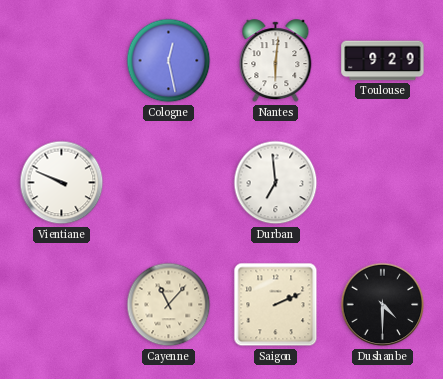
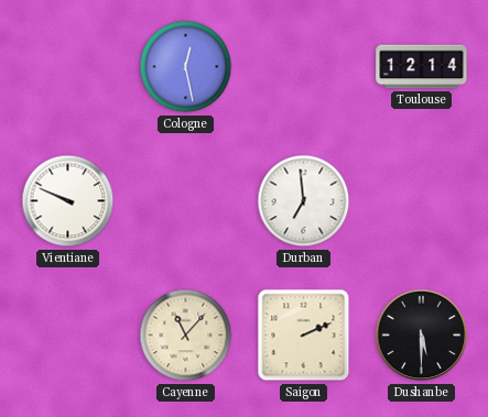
Nantes: 6:01 -> none
Toulouse: 9:29 -> 12:14
Dushanbe: 4:30 -> 5:30
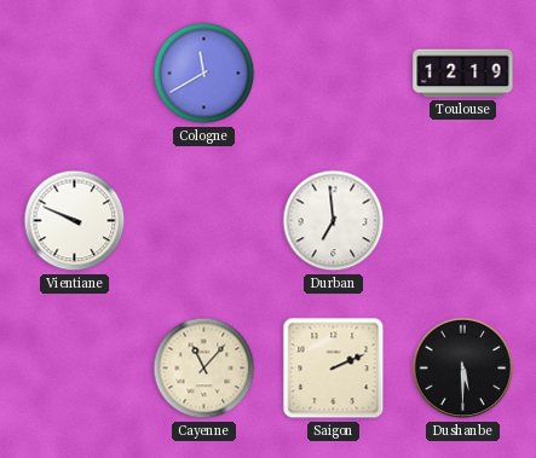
Cologne: 12:28 -> 11:40
Toulouse: 12:14 -> 12:19
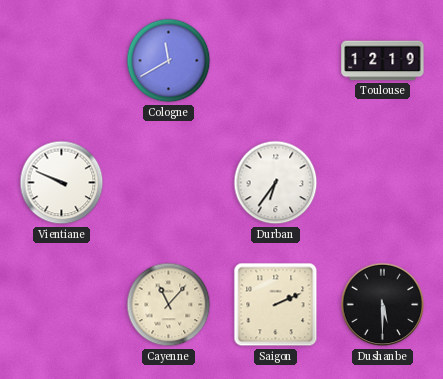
Durban: 6:59 -> 6:36
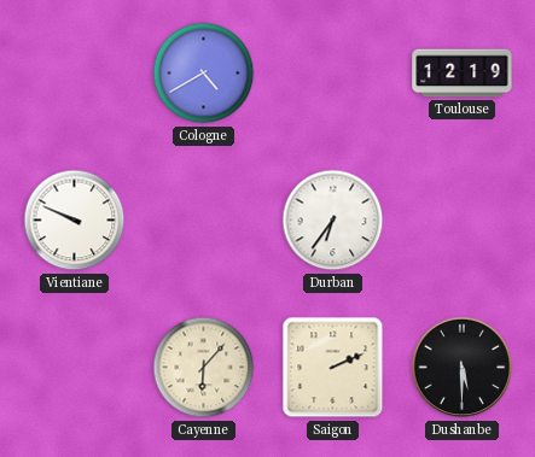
Cologne: 11:40 -> 4:40
Cayenne: 11:07 -> 6:07
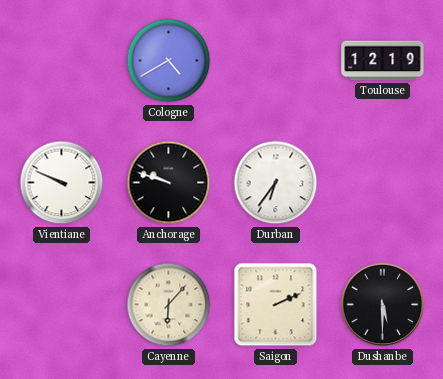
Anchorage: none -> 9:48
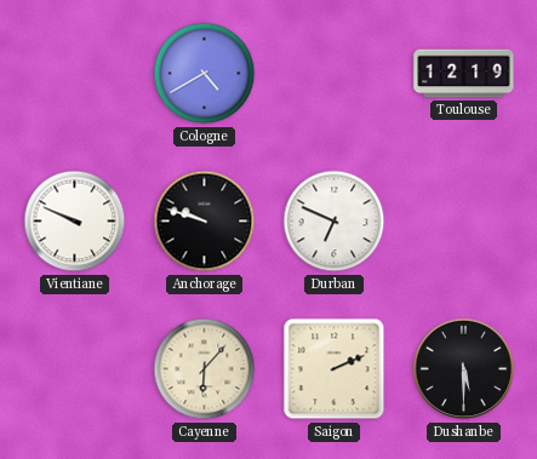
Durban: 6:36 -> 6:49
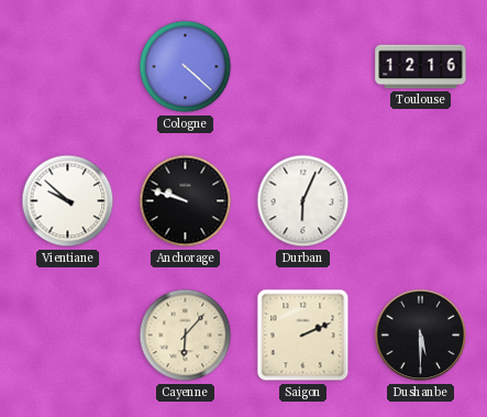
Cologne: 4:40 -> 4:22
Toulouse: 12:19 -> 12:16
Vientiane: 9:49 -> 9:52
Durban: 6:49 -> 6:04
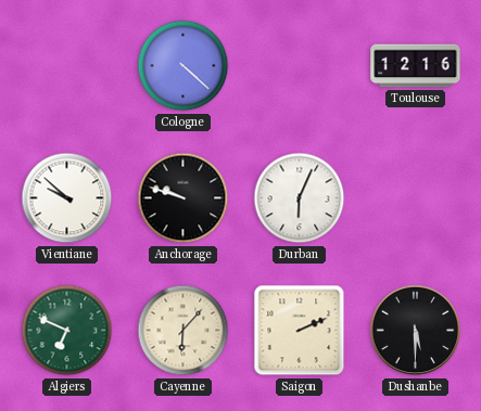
Algiers: none -> 6:49
